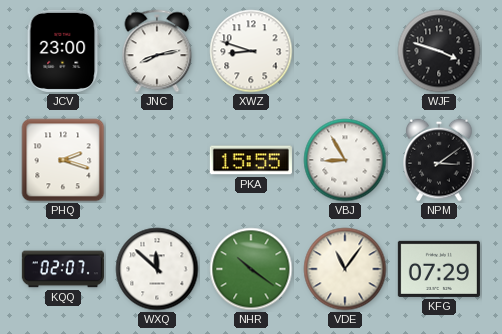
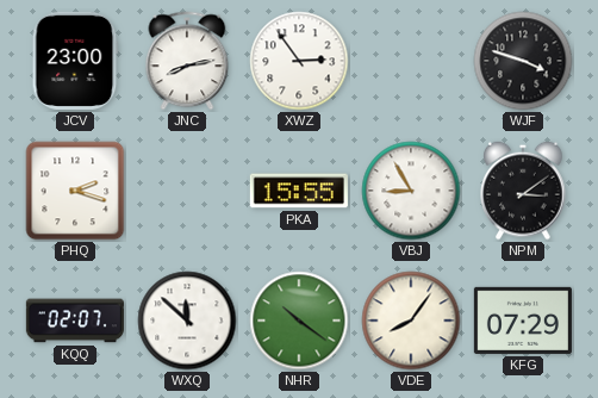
XWZ: 8:48 -> 2:54
VDE: 11:06 -> 8:06
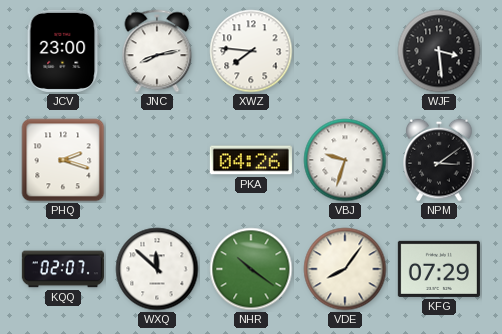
XWZ: 2:54 -> 7:46
WJF: 3:48 -> 3:29
PKA: 15:55 -> 04:26
VBJ: 8:55 -> 9:33
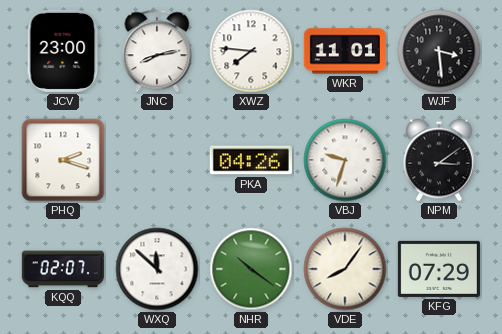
WKR: none -> 11:01
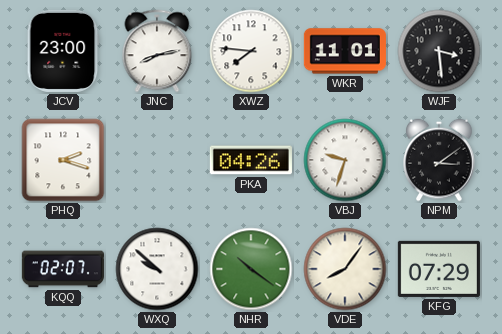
WXQ: 11:52 -> 9:52
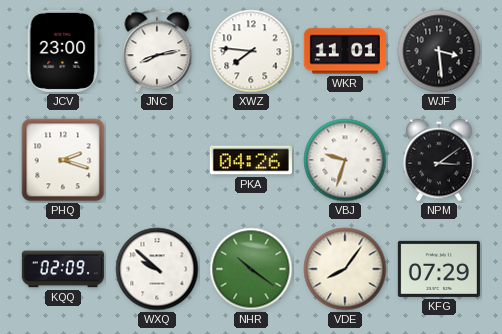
KQQ: 02:07 -> 02:09
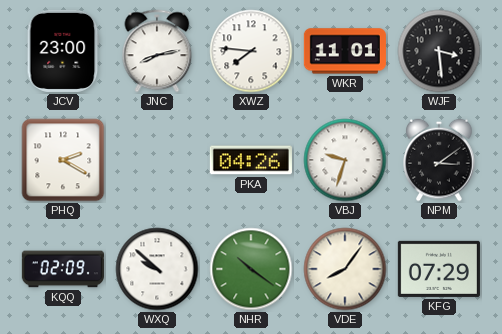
PHQ: 2:18 -> 2:20
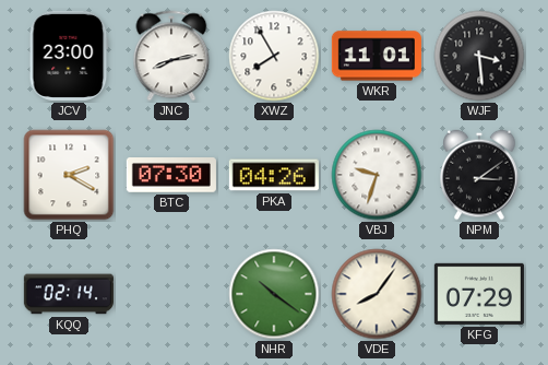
XWZ: 7:46 -> 7:55
BTC: none -> 07:30
KQQ: 02:09 -> 02:14
WXQ: 9:52 -> none
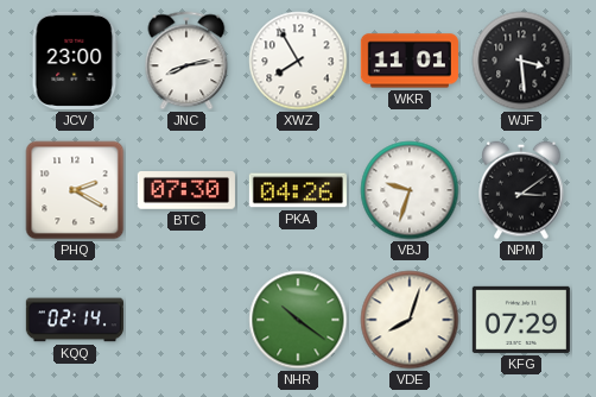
VDE: 8:06 -> 8:03
